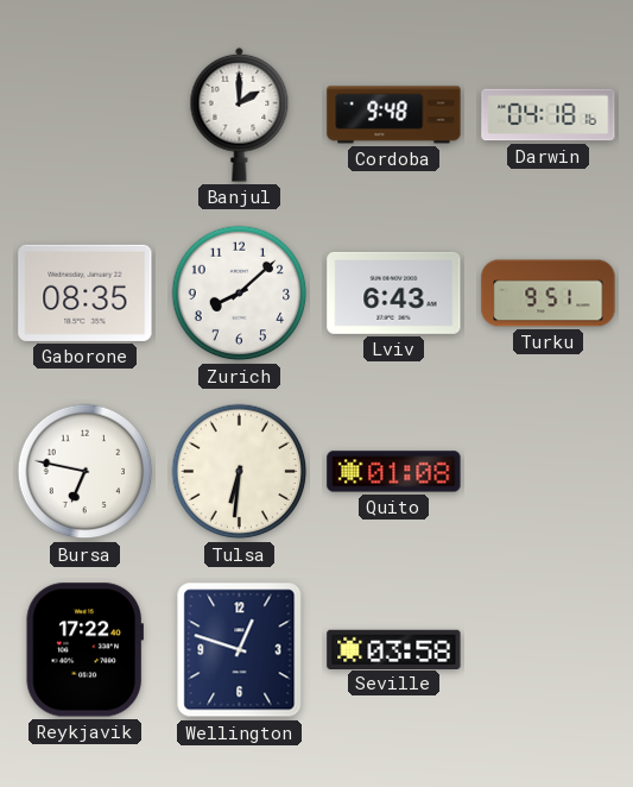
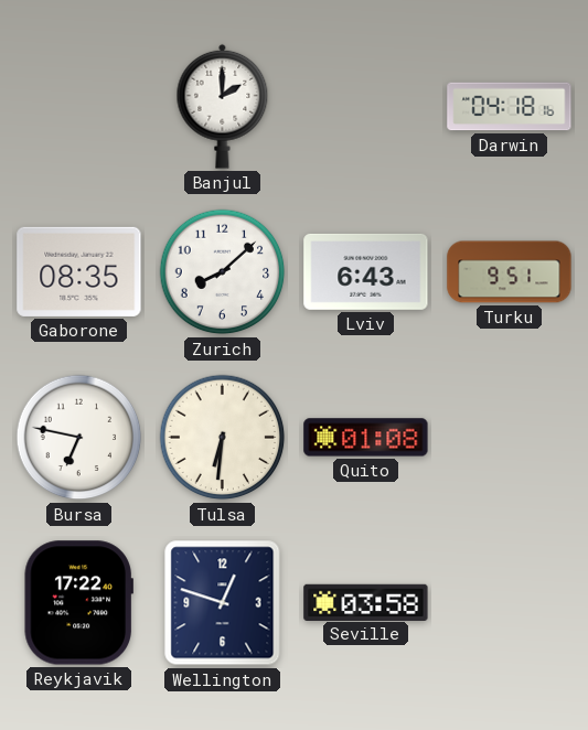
Cordoba: 9:48 -> none
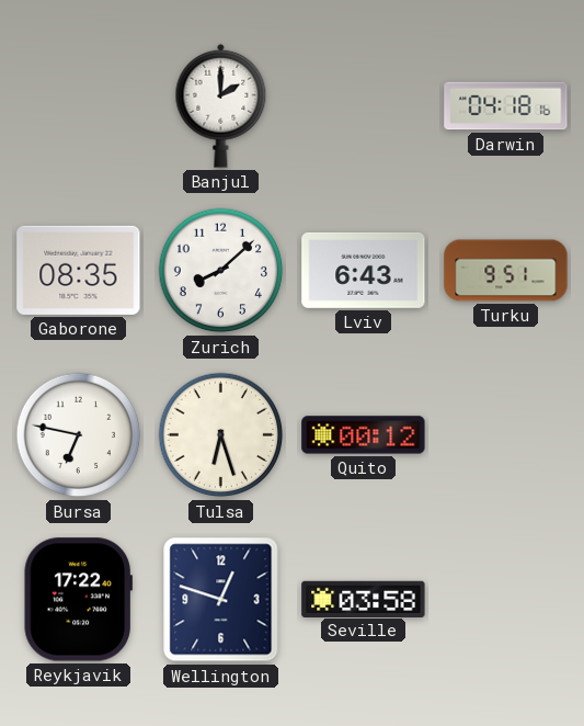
Tulsa: 6:31 -> 6:27
Quito: 01:08 -> 00:12
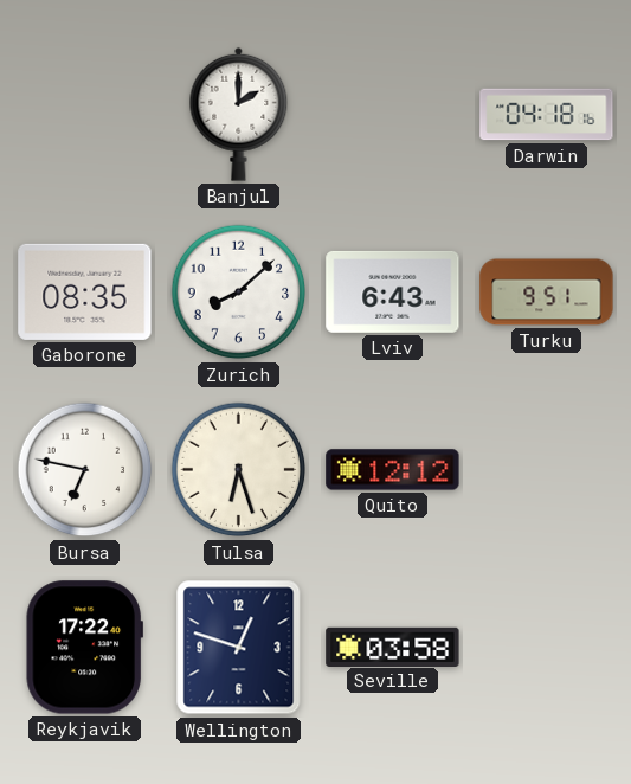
Quito: 00:12 -> 12:12
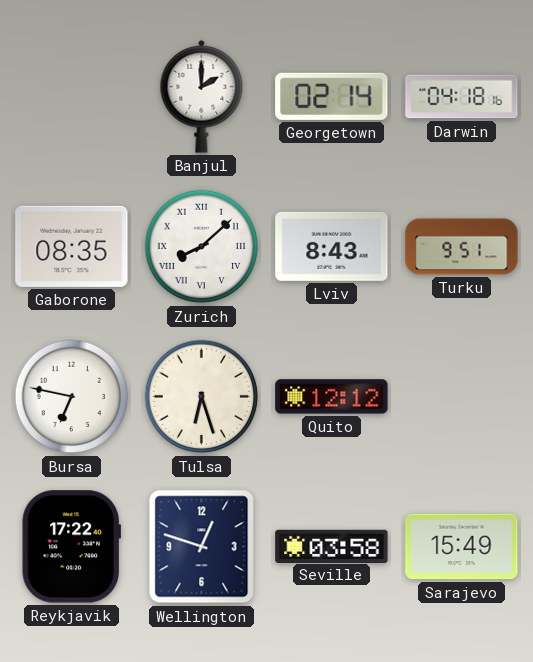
Georgetown: none -> 02:14
Zurich numerals: Arabic -> Roman
Lviv: 6:43 -> 8:43
Sarajevo: none -> 15:49
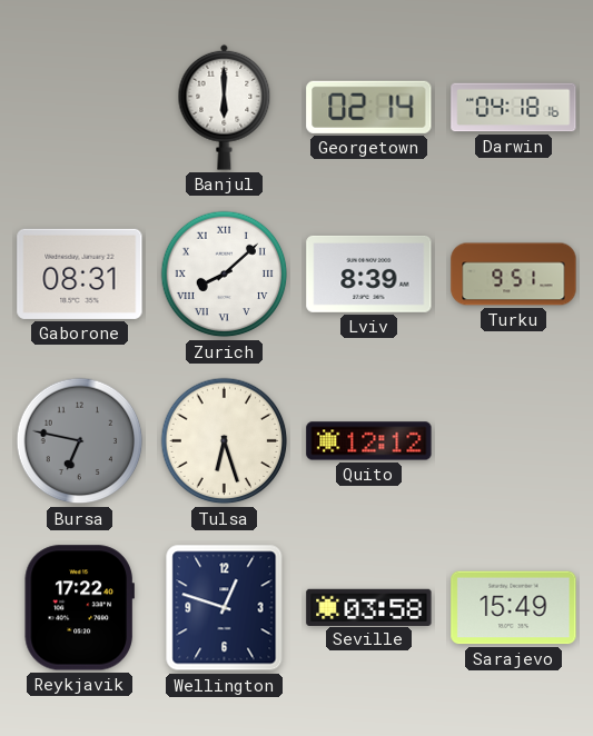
Banjul: 2:00 -> 6:00
Gaborone: 08:35 -> 08:31
Lviv: 8:43 -> 8:39
Bursa dial: white -> grey
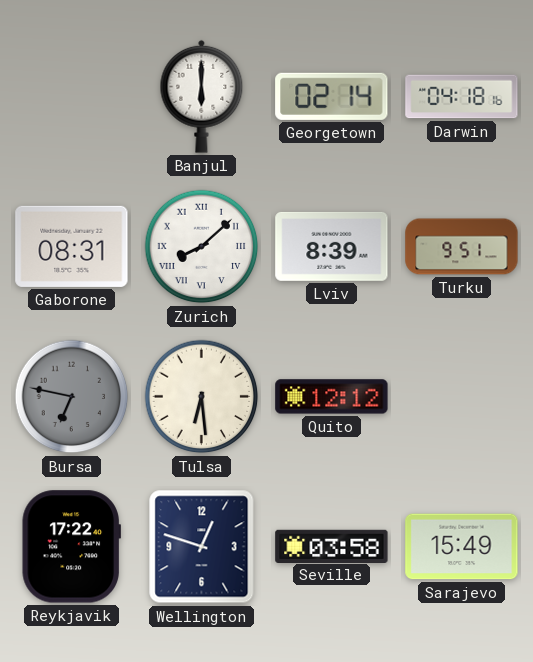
Tulsa: 6:27 -> 6:29
